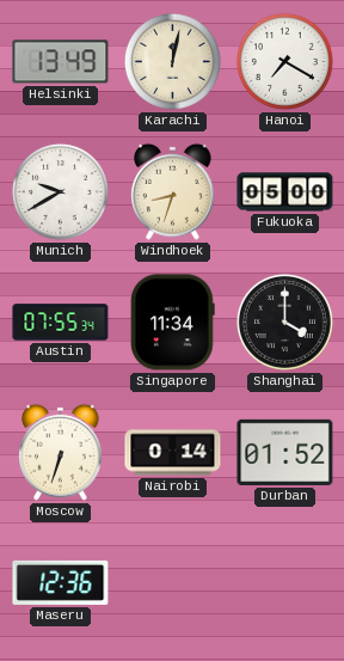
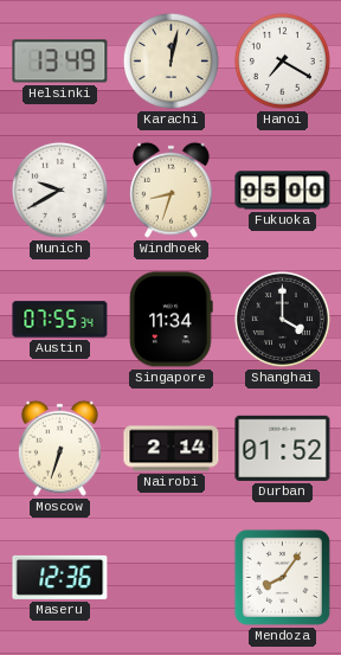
Nairobi: 0:14 -> 2:14
Mendoza: none -> 8:06
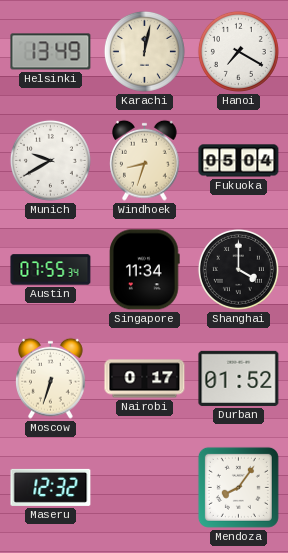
Fukuoka: 05:00 -> 05:04
Nairobi: 2:14 -> 0:17
Maseru: 12:36 -> 12:32
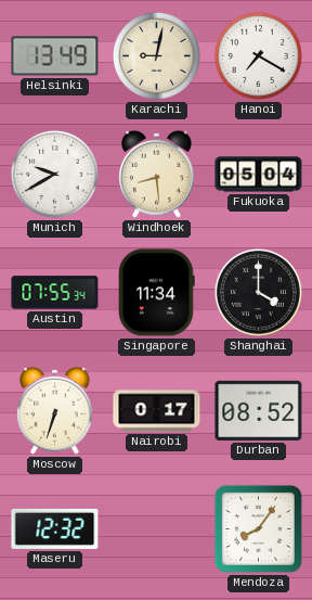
Karachi: 12:02 -> 9:02
Windhoek: 8:33 -> 8:29
Durban: 01:52 -> 08:52
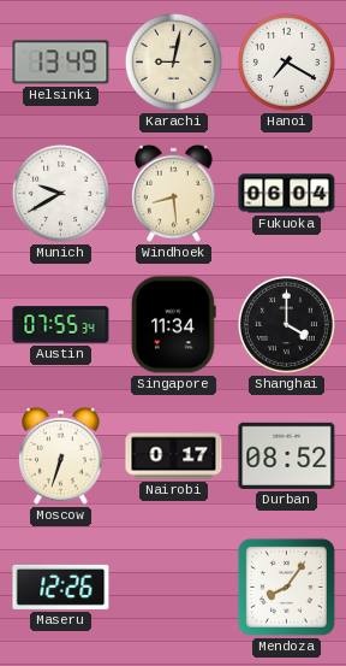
Fukuoka: 05:04 -> 06:04
Maseru: 12:32 -> 12:26
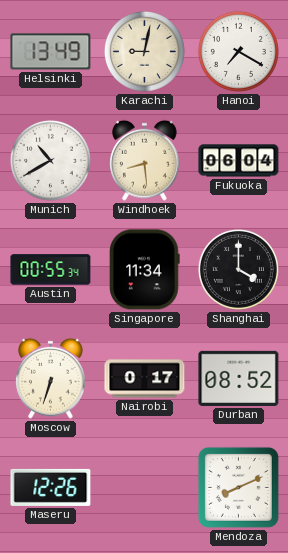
Munich: 9:40 -> 10:40
Austin: 07:55 -> 00:55
Mendoza: 8:06 -> 8:11
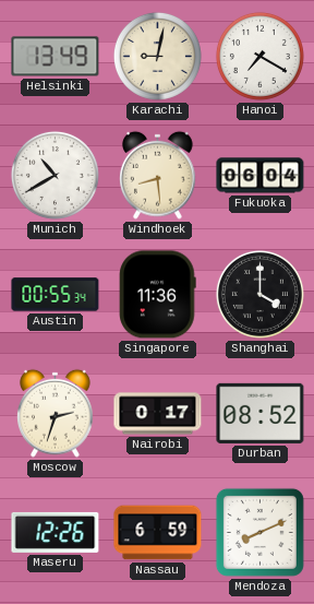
Singapore: 11:34 -> 11:36
Moscow: 6:33 -> 2:33
Nassau: none -> 6:59
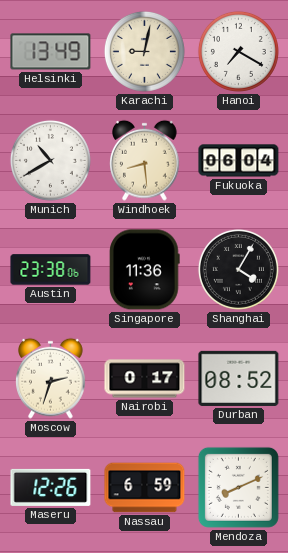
Austin: 00:55 -> 23:38
Shanghai: 4:00 -> 4:05
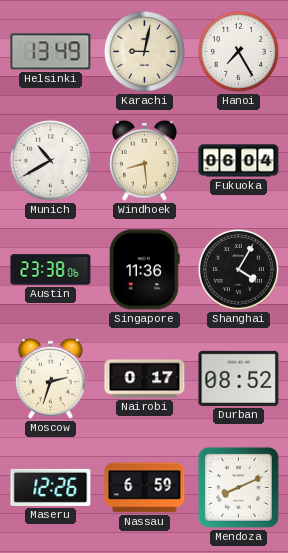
Hanoi: 7:20 -> 7:25
